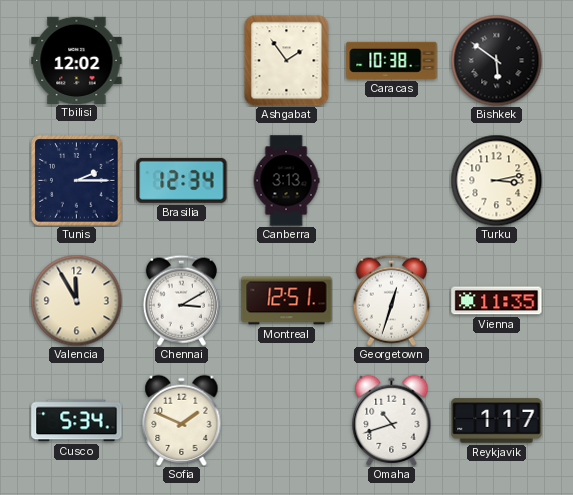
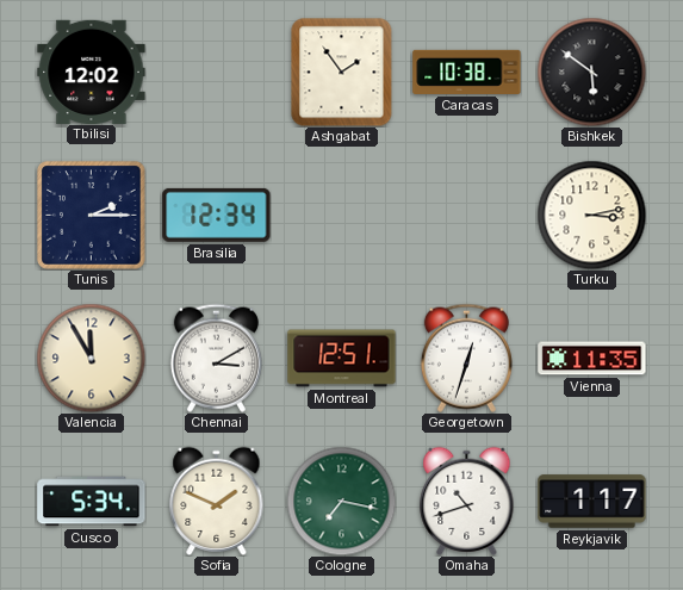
Canberra: 3:13 -> none
Cologne: none -> 7:17
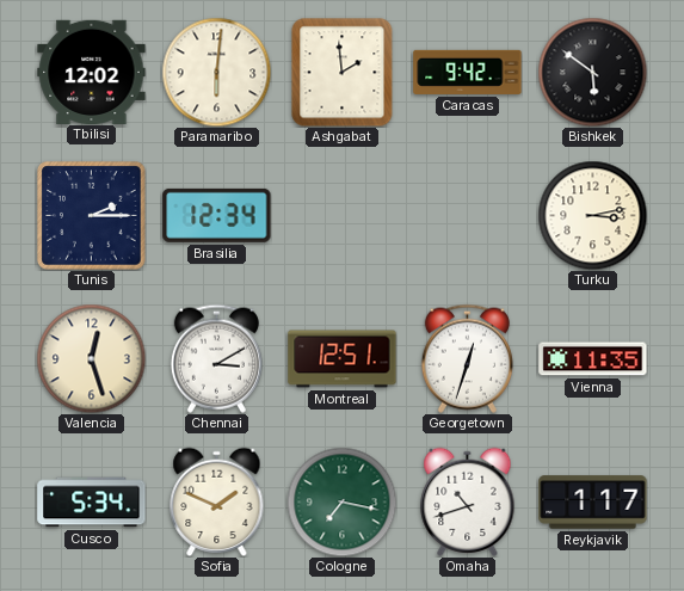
Paramaribo: none -> 6:01
Ashgabat: 1:54 -> 1:59
Caracas: 10:38 -> 9:42
Valencia: 11:55 -> 12:27
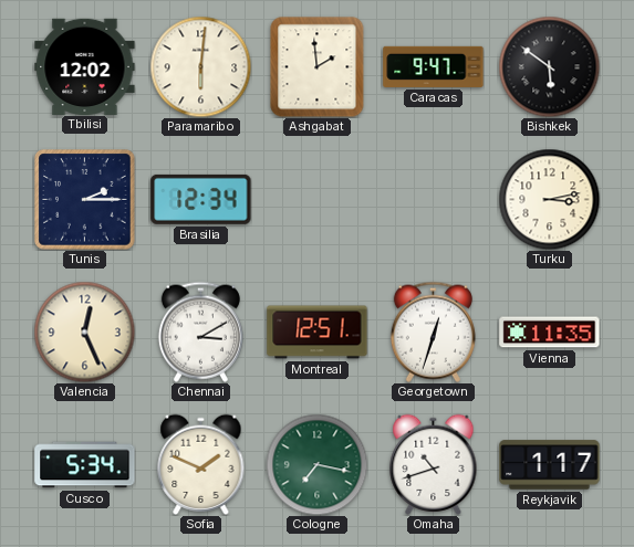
Caracas: 9:42 -> 9:47
Valencia: 12:27 -> 12:26
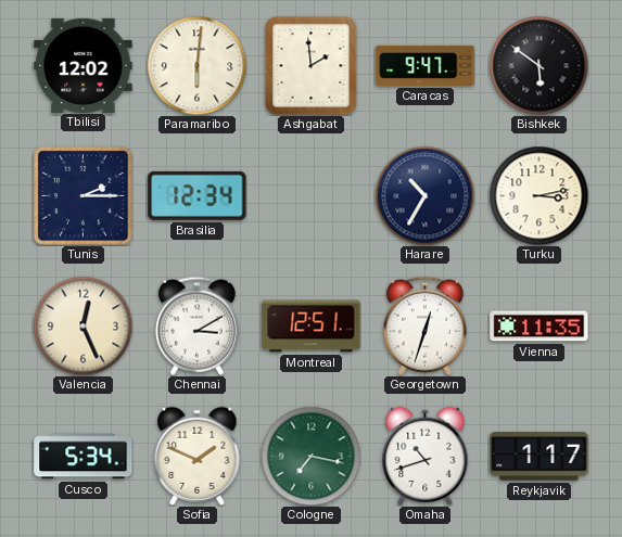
Harare: none -> 10:35
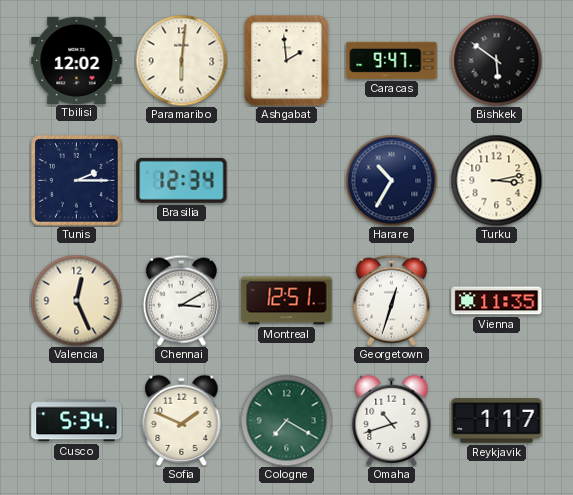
Cologne: 7:17 -> 7:20
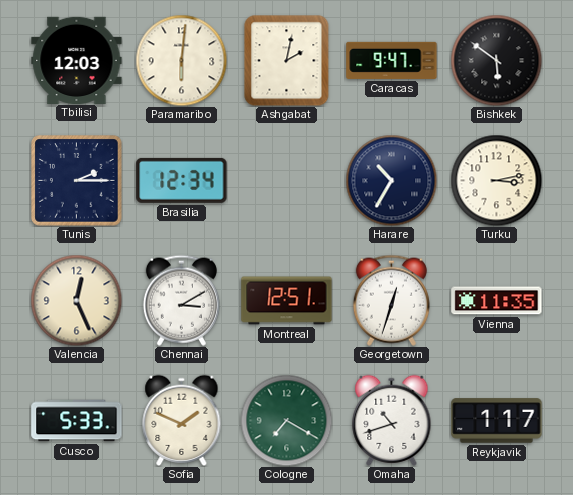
Tbilisi: 12:02 -> 12:03
Ashgabat: 1:59 -> 2:02
Cusco: 5:34 -> 5:33
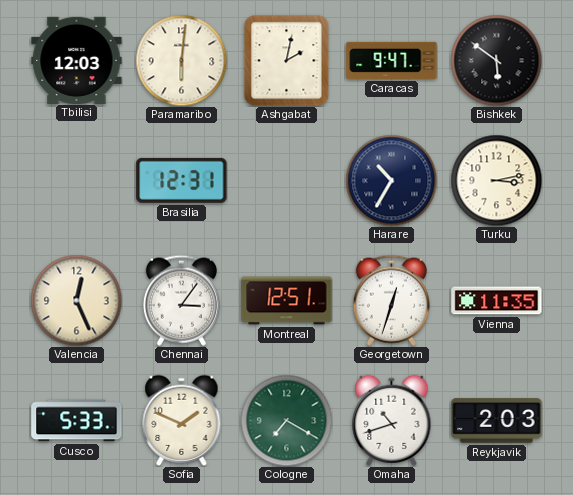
Tunis: 2:15 -> none
Brasilia: 12:34 -> 12:31
Chennai: 3:10 -> 3:06
Reykjavik: 1:17 -> 2:03
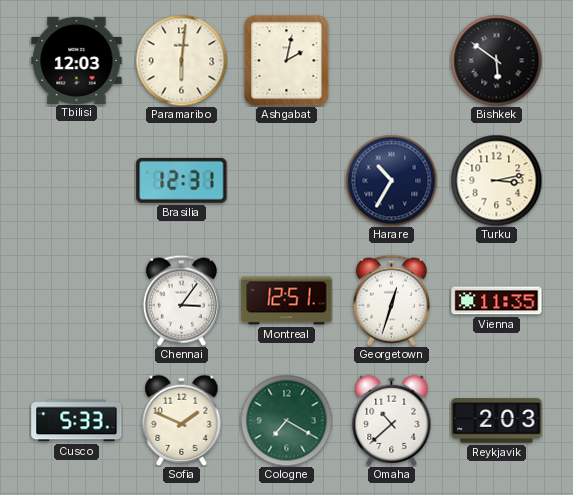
Caracas: 9:47 -> none
Valencia: 12:26 -> none
Omaha: 10:42 -> 10:38
